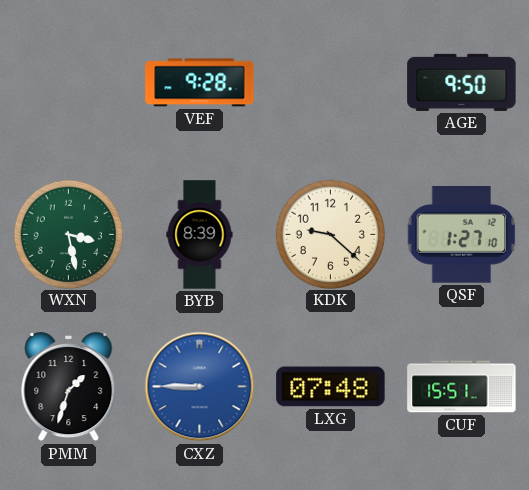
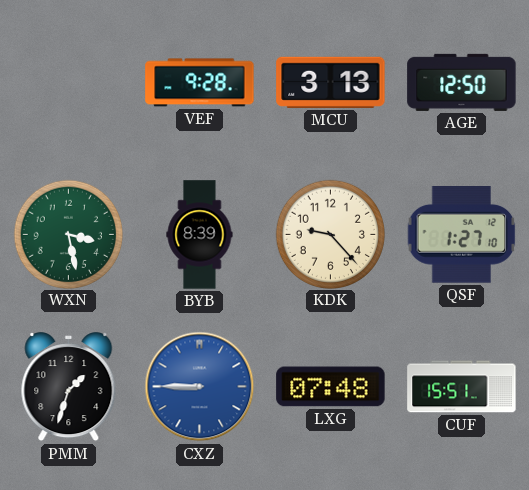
MCU: none -> 3:13
AGE: 9:50 -> 12:50
KDK: 9:22 -> 9:23
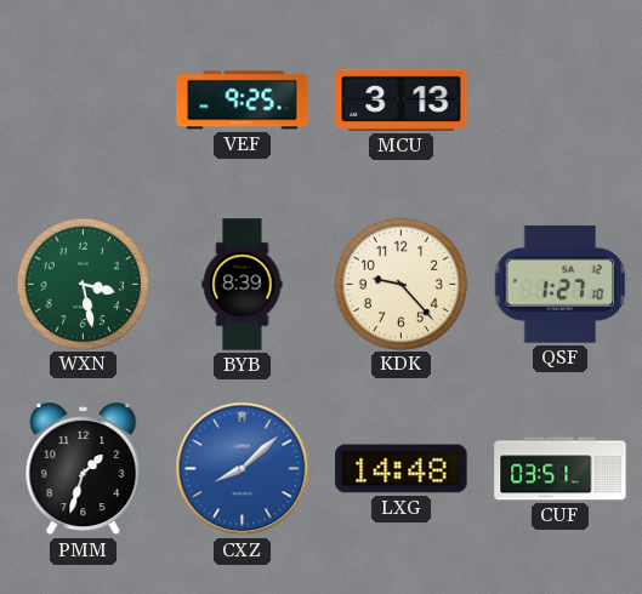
VEF: 9:28 -> 9:25
AGE: 12:50 -> none
CXZ: 8:45 -> 8:08
LXG: 07:48 -> 14:48
CUF: 15:51 -> 03:51
